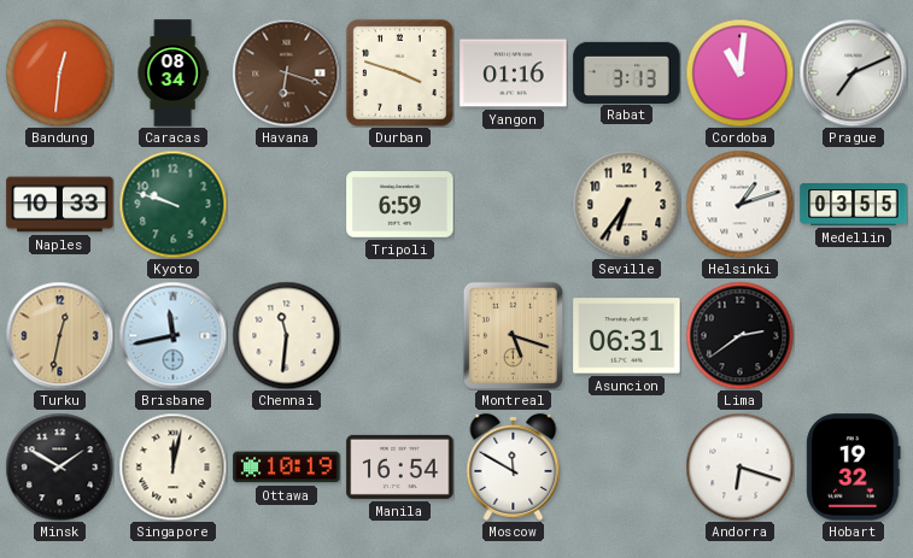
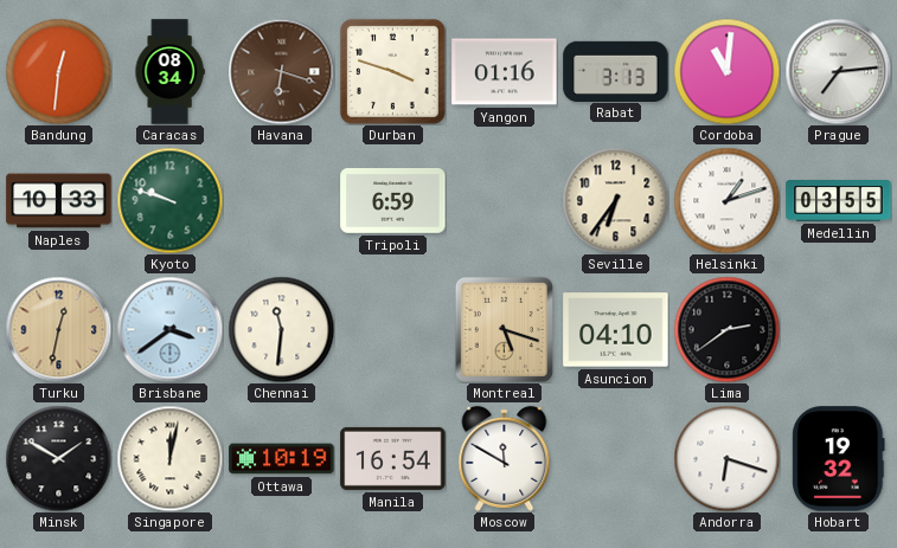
Prague: 7:11 -> 7:14
Brisbane: 11:43 -> 3:39
Asuncion: 06:31 -> 04:10
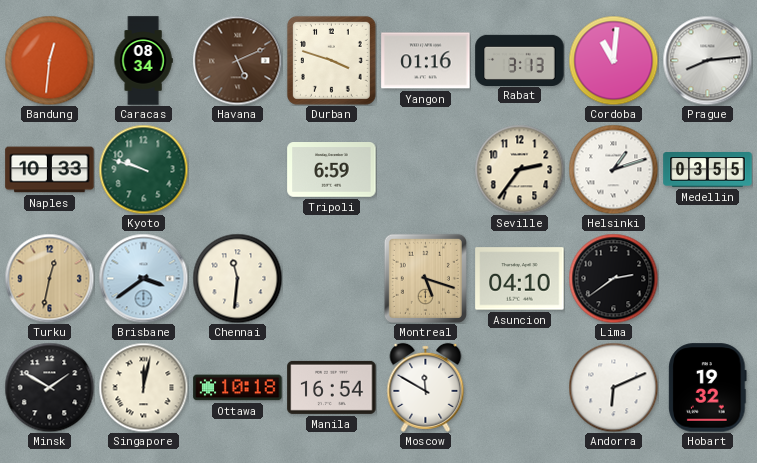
Havana: 6:18 -> 5:11
Prague: 7:14 -> 8:14
Seville: 6:36 -> 2:36
Ottawa: 10:19 -> 10:18
Andorra: 6:18 -> 6:11
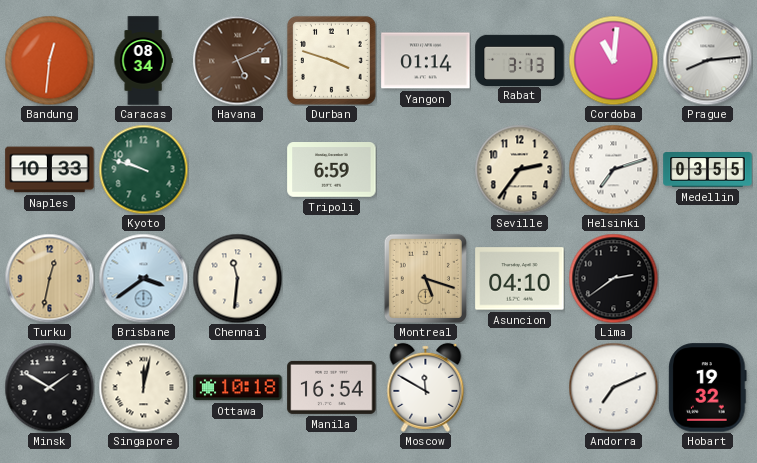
Yangon: 01:16 -> 01:14
Helsinki: 1:12 -> 7:12
Andorra: 6:11 -> 7:11
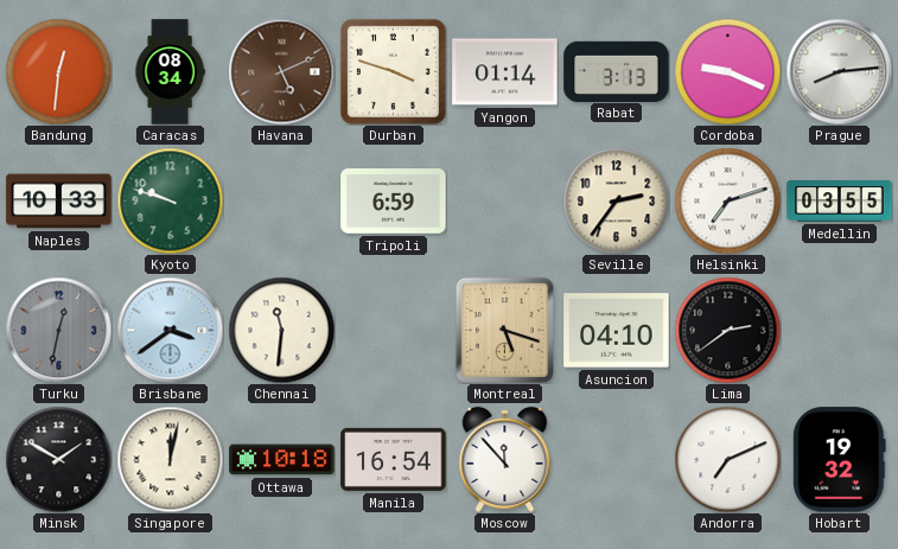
Cordoba: 11:01 -> 9:19
Turku dial: champagne -> grey
Moscow: 11:50 -> 11:53
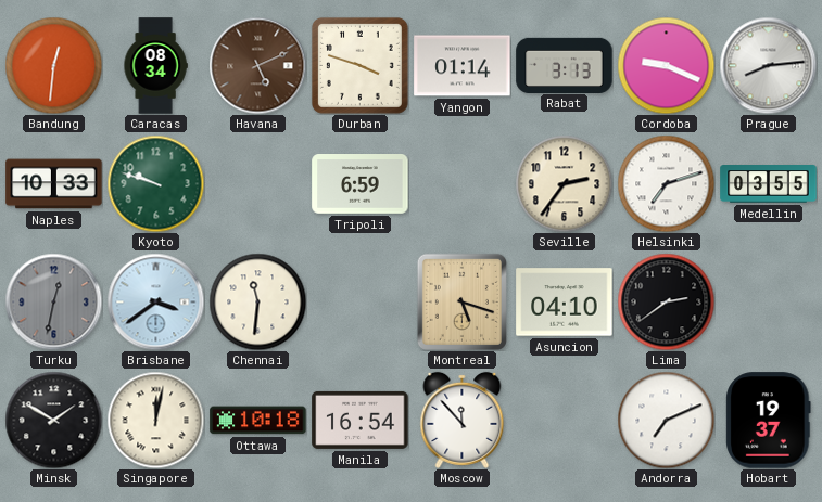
Hobart: 19:32 -> 19:37
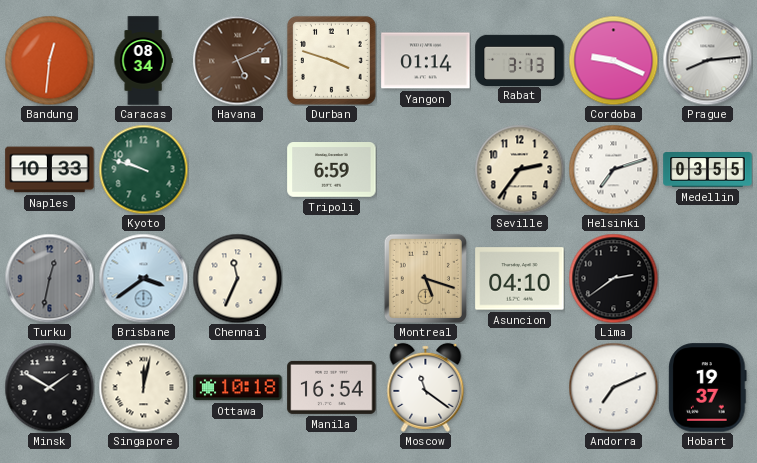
Chennai: 11:31 -> 11:34
Moscow: 11:53 -> 11:21
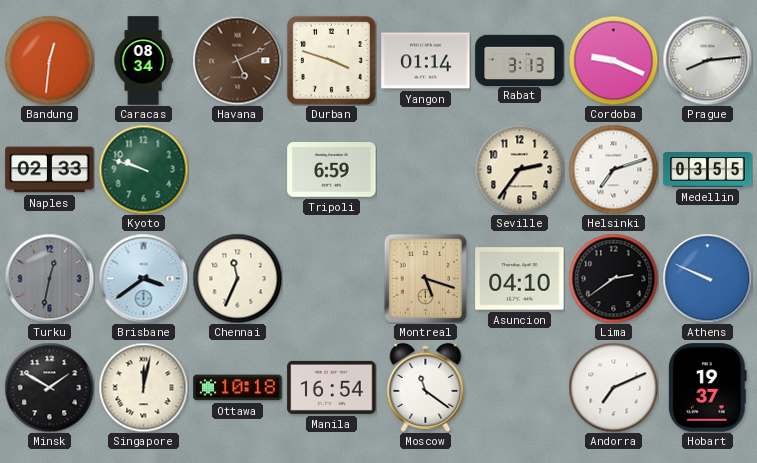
Naples: 10:33 -> 02:33
Athens: none -> 9:49
